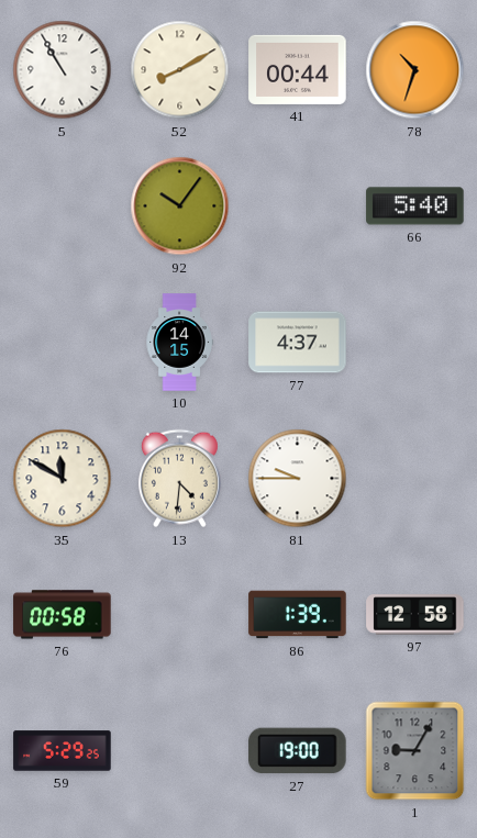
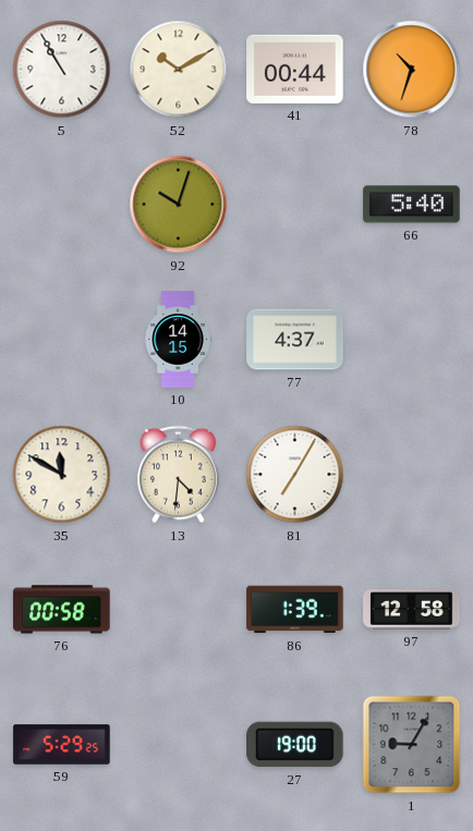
52: 8:10 -> 10:10
92: 10:06 -> 10:03
81: 9:45 -> 7:05
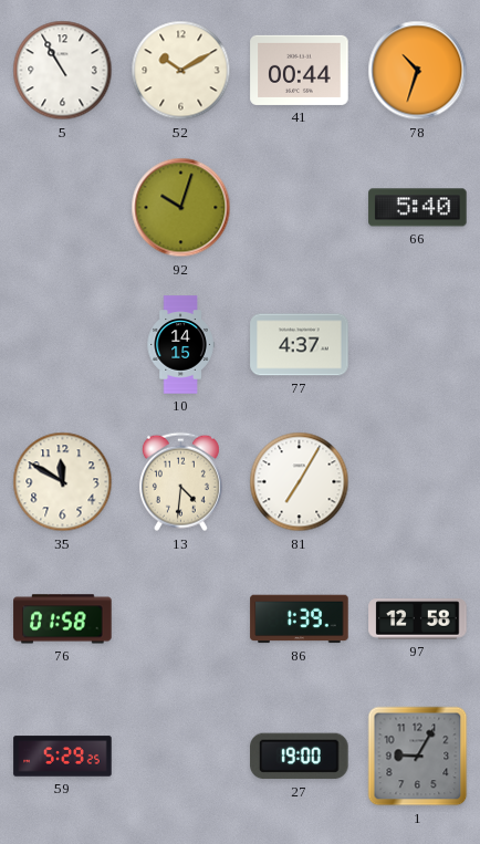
76: 00:58 -> 01:58
